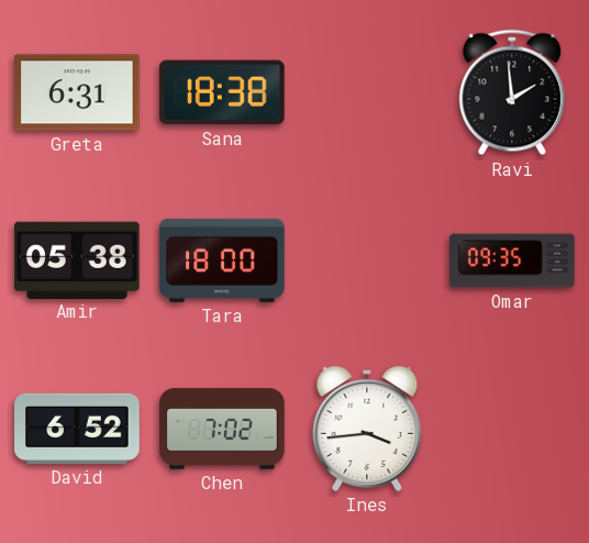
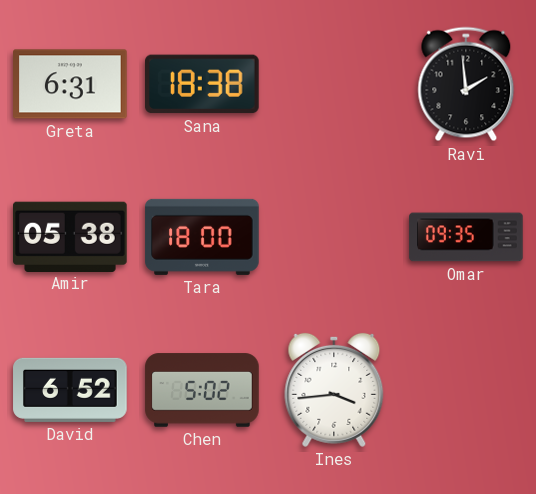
Chen: 7:02 -> 5:02
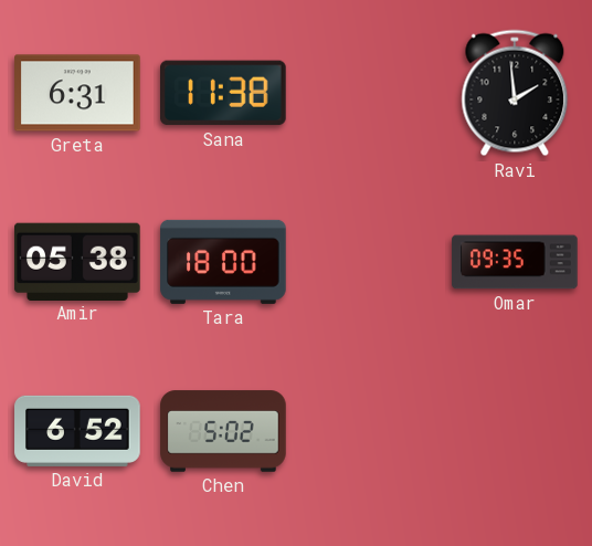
Sana: 18:38 -> 11:38
Ines: 3:44 -> none
